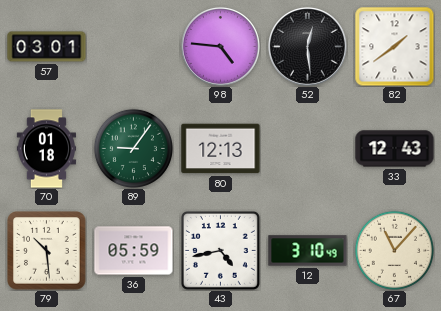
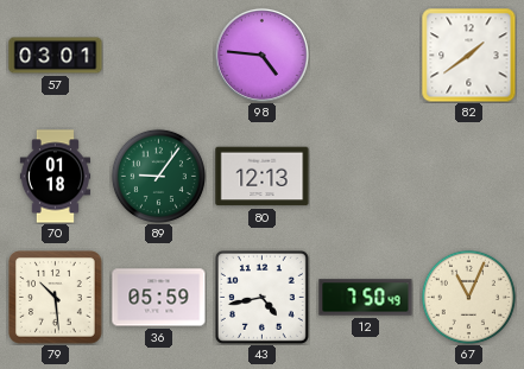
52: 12:29 -> none
33: 12:43 -> none
12: 3:10 -> 7:50
67: 11:07 -> 11:04
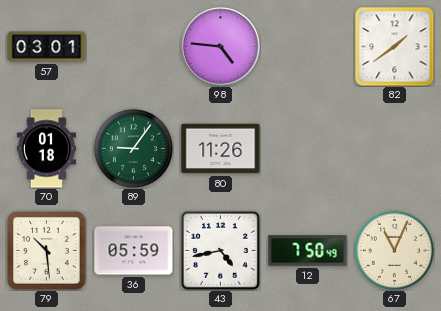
80: 12:13 -> 11:26
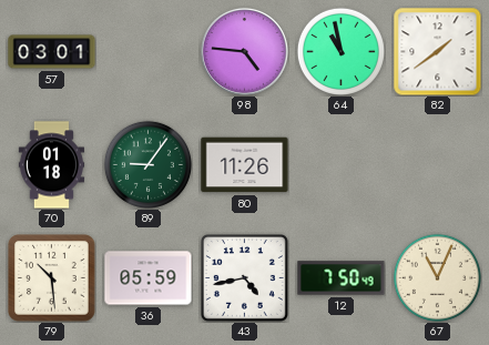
64: none -> 10:58
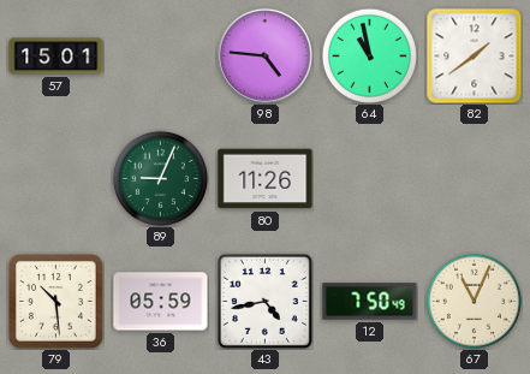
57: 03:01 -> 15:01
70: 01:18 -> none
89: 9:06 -> 9:04
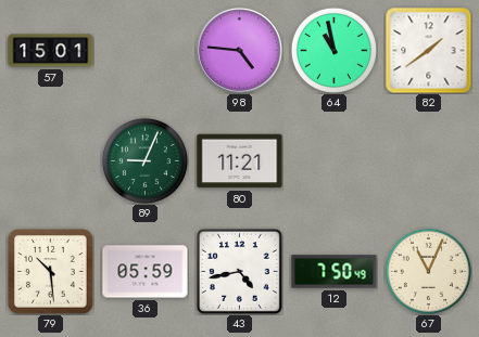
80: 11:26 -> 11:21
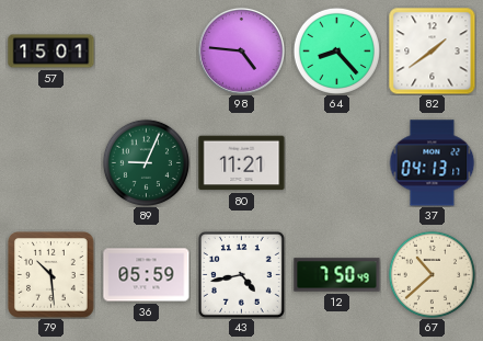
64: 10:58 -> 8:23
37: none -> 04:13
67: 11:04 -> 10:38
